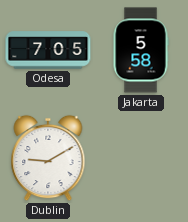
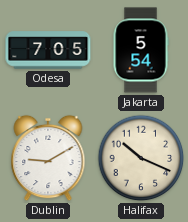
Jakarta: 5:58 -> 5:54
Halifax: none -> 10:19
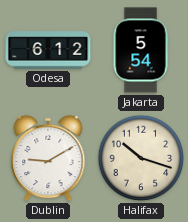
Odesa: 7:05 -> 6:12
Halifax: 10:19 -> 10:18
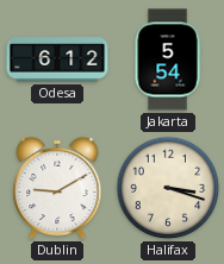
Halifax: 10:18 -> 3:18
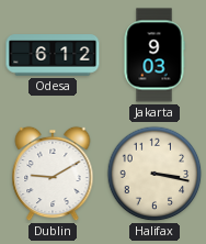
Jakarta: 5:54 -> 9:03
Halifax: 3:18 -> 3:17
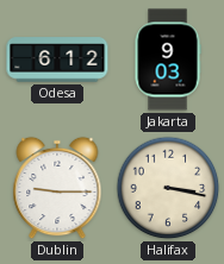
Dublin: 9:10 -> 9:15
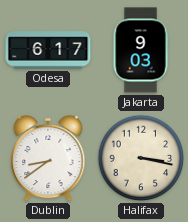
Odesa: 6:12 -> 6:17
Dublin: 9:15 -> 8:39
